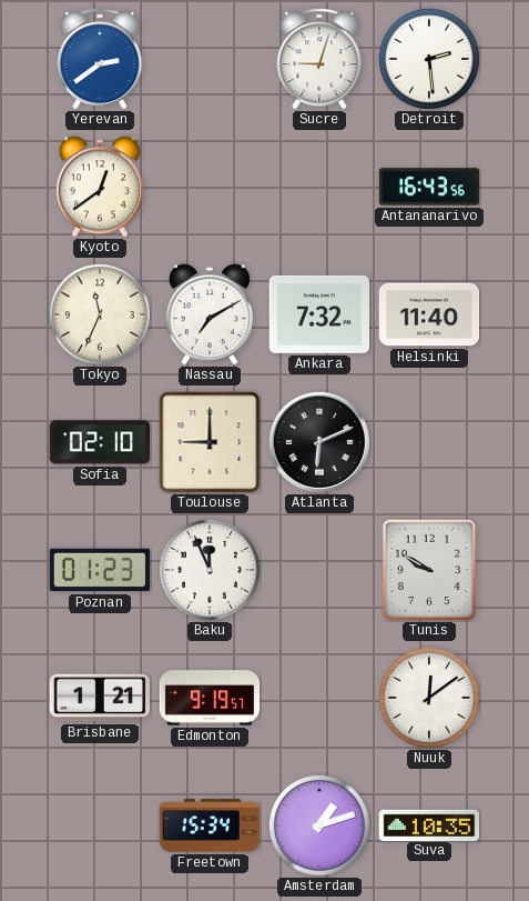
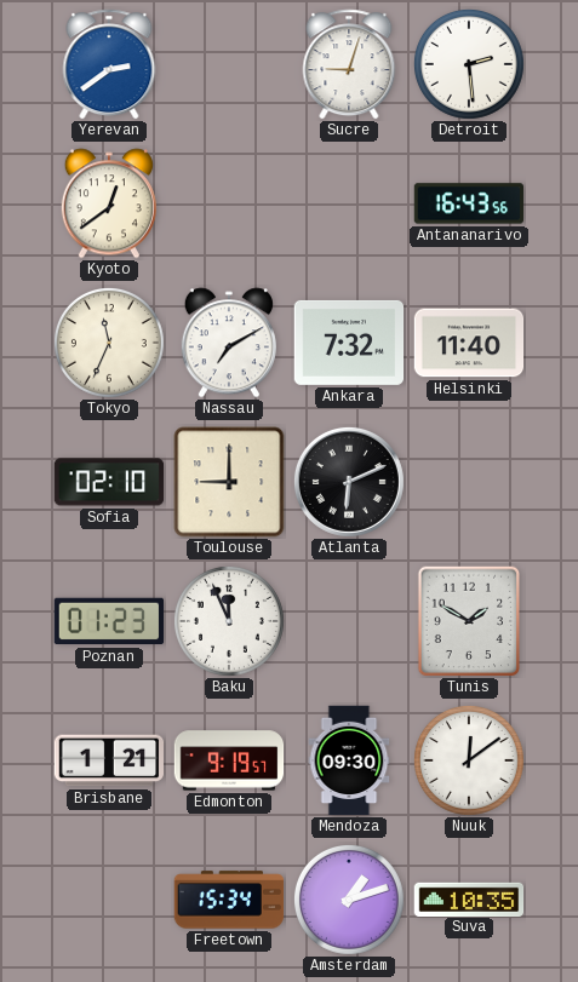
Tunis: 9:50 -> 1:50
Mendoza: none -> 09:30
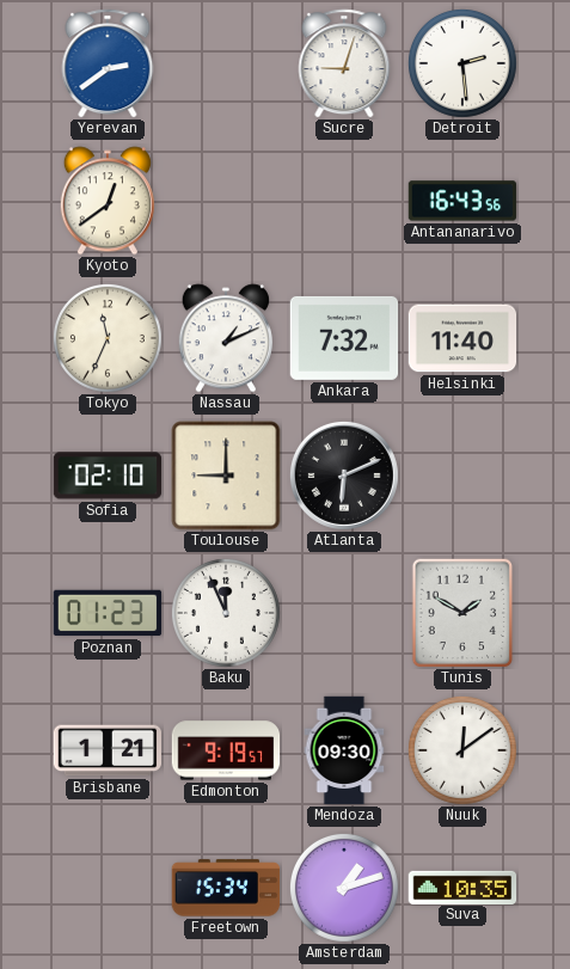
Nassau: 7:10 -> 1:11
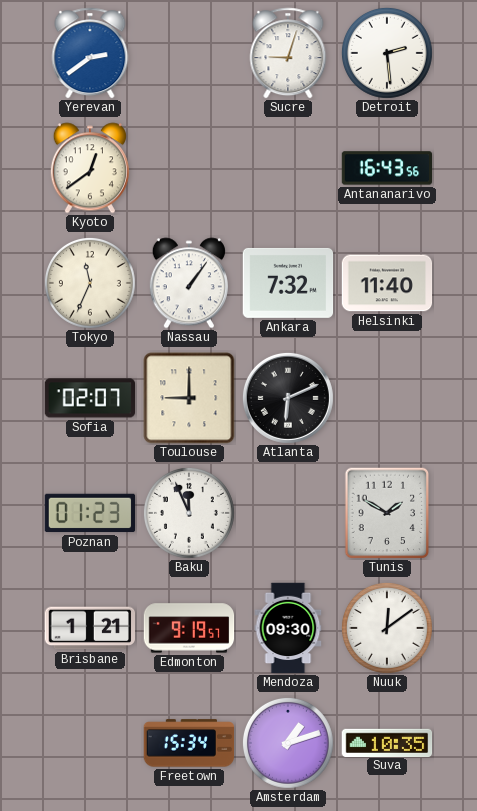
Nassau: 1:11 -> 1:06
Sofia: 02:10 -> 02:07
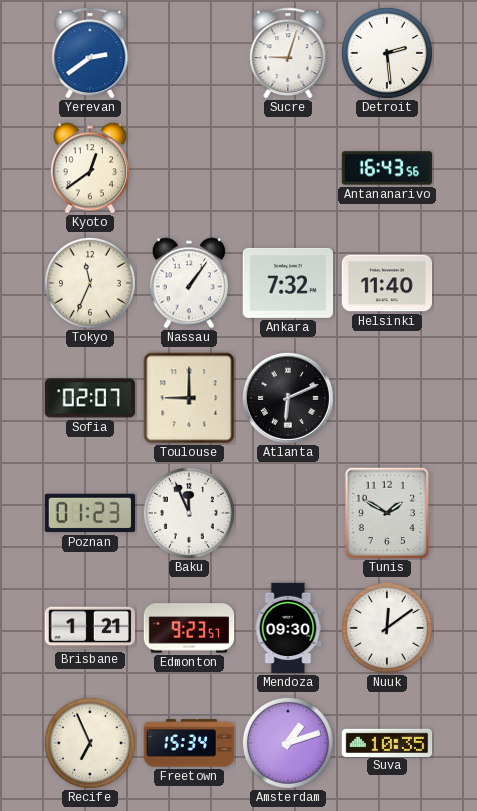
Edmonton: 9:19 -> 9:23
Recife: none -> 6:56
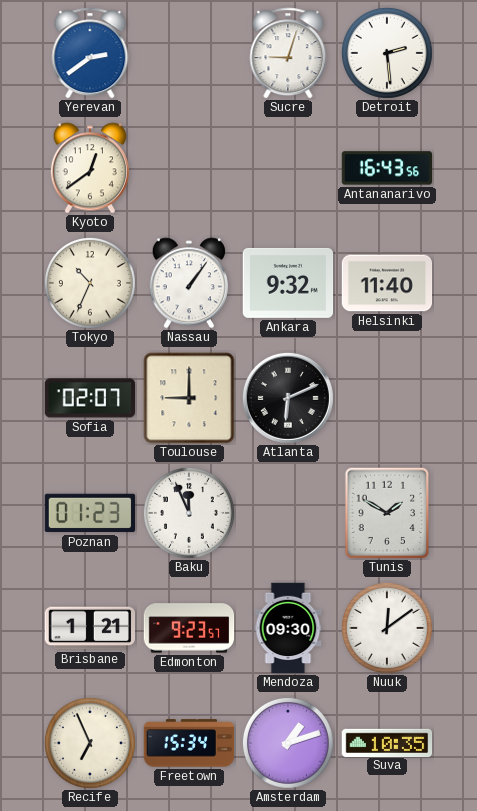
Tokyo: 11:34 -> 10:34
Ankara: 7:32 -> 9:32
